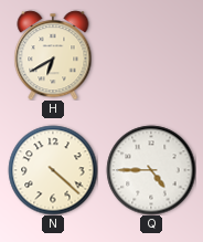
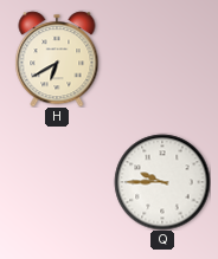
N: 4:22 -> none
Q: 4:45 -> 9:45
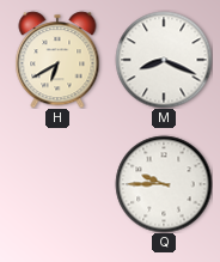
M: none -> 8:19
